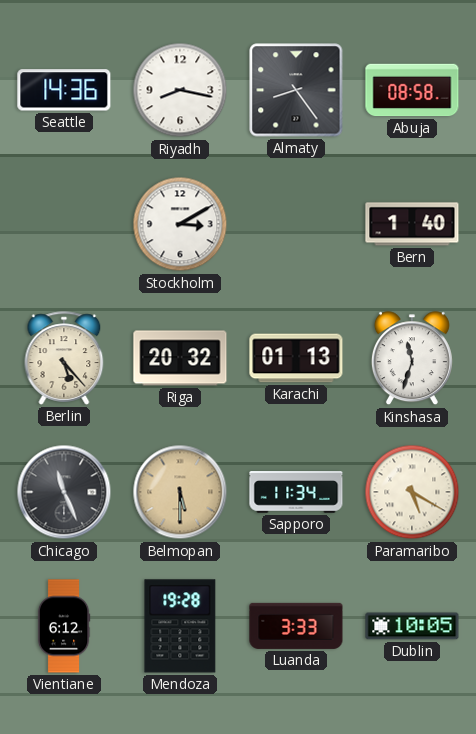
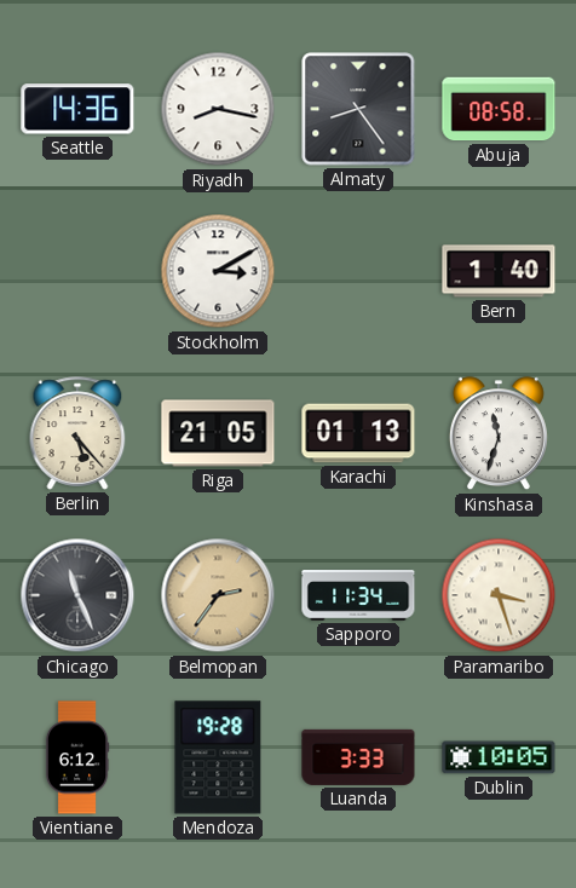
Riga: 20:32 -> 21:05
Belmopan: 5:30 -> 2:36
Paramaribo: 5:20 -> 3:27
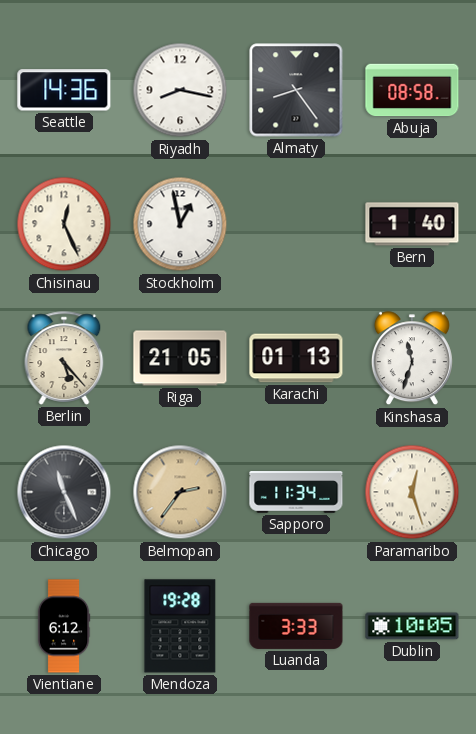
Chisinau: none -> 12:26
Stockholm: 3:10 -> 12:58
Paramaribo: 3:27 -> 12:27
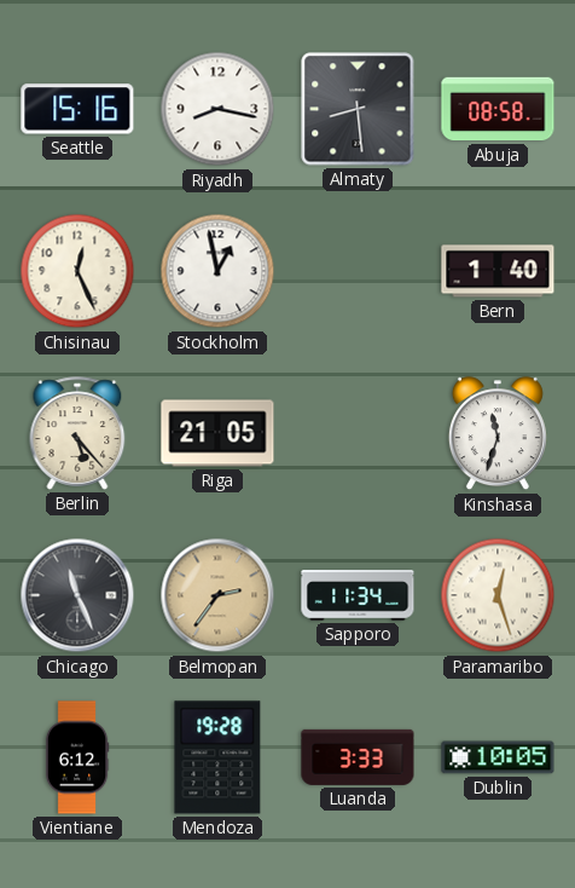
Seattle: 14:36 -> 15:16
Almaty: 8:24 -> 8:29
Karachi: 01:13 -> none
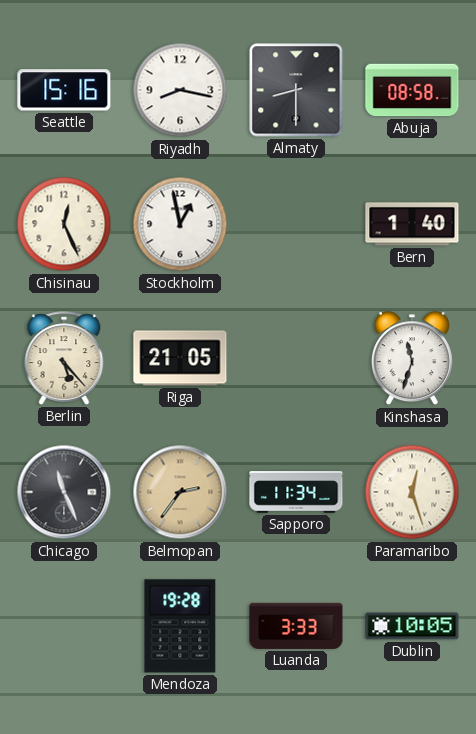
Almaty: 8:29 -> 8:30
Vientiane: 6:12 -> none
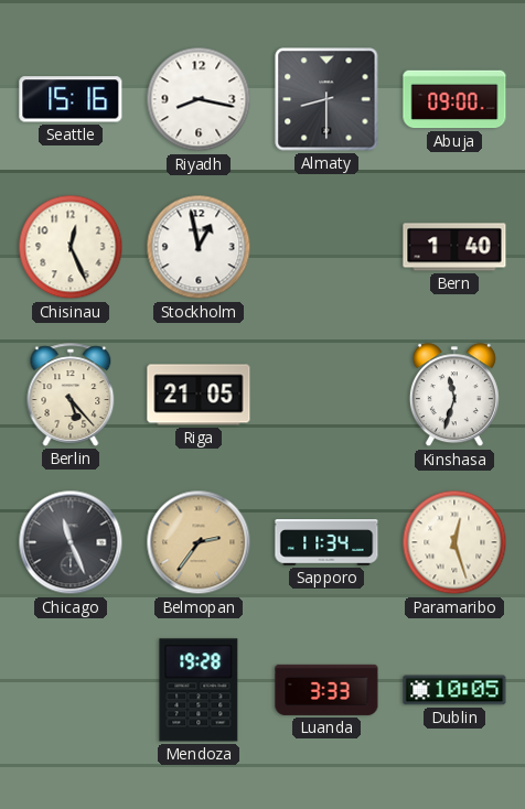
Abuja: 08:58 -> 09:00
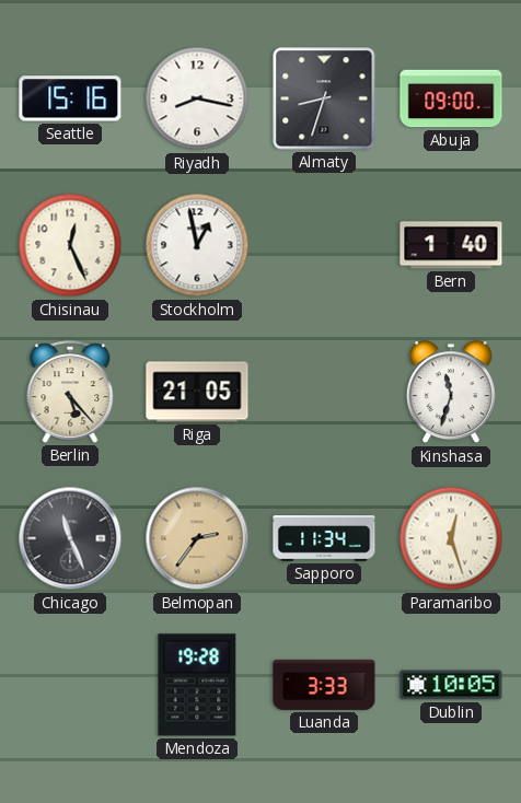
Almaty: 8:30 -> 8:33
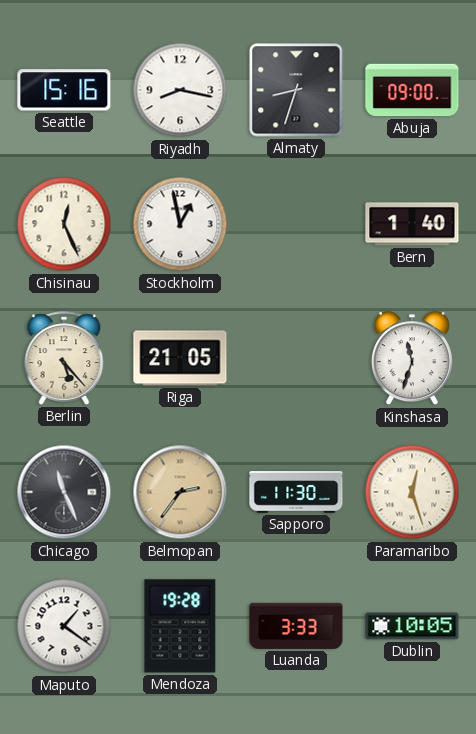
Sapporo: 11:34 -> 11:30
Maputo: none -> 1:21
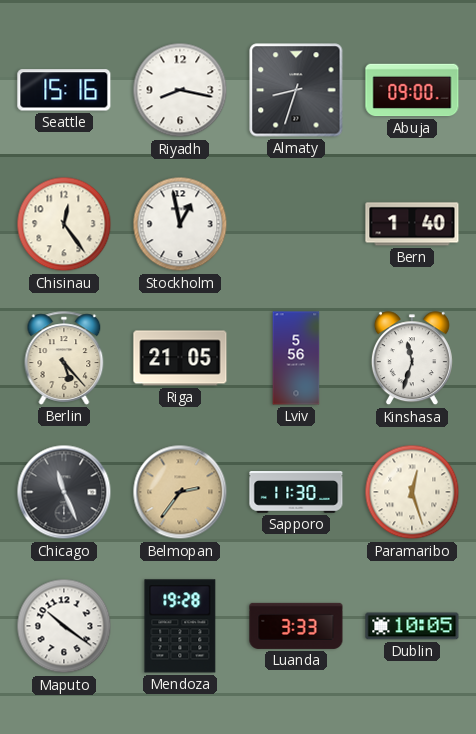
Chisinau: 12:26 -> 12:24
Lviv: none -> 5:56
Maputo: 1:21 -> 10:21
